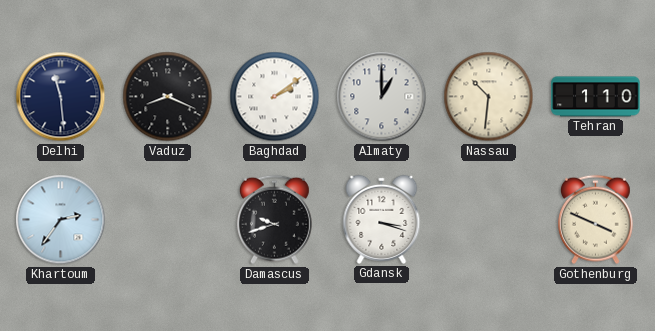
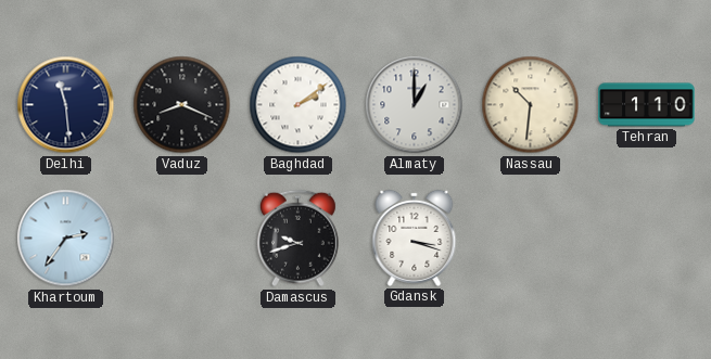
Gothenburg: 3:49 -> none
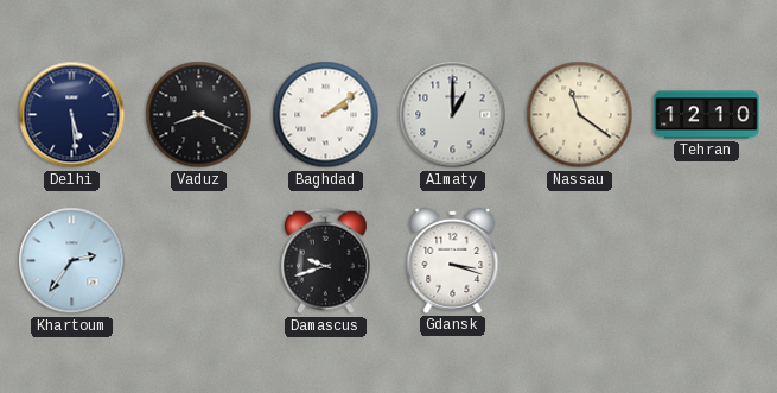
Delhi: 11:29 -> 5:29
Nassau: 10:31 -> 11:21
Tehran: 1:10 -> 12:10
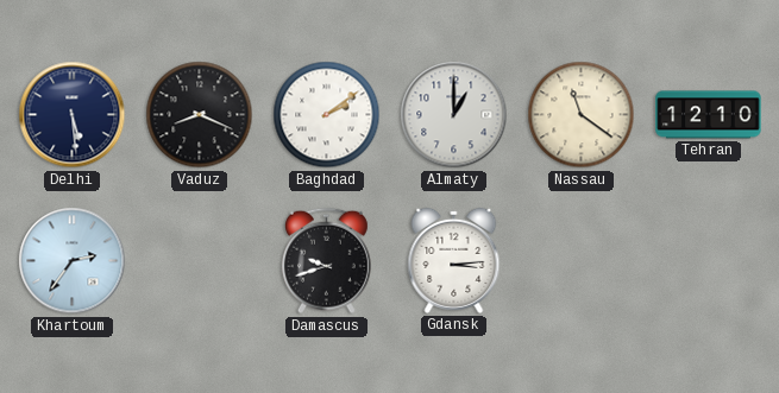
Gdansk: 3:18 -> 3:14
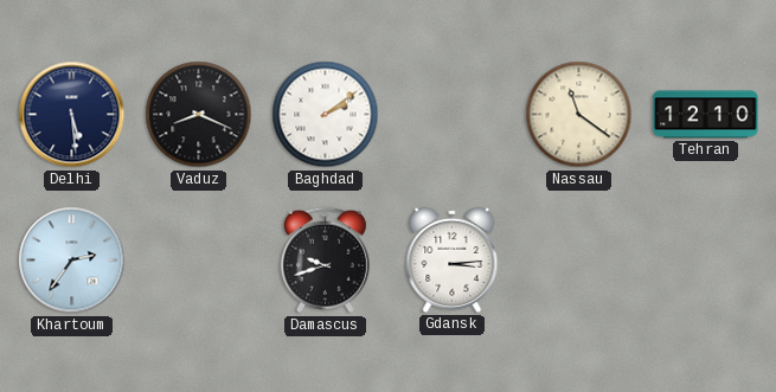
Almaty: 1:00 -> none
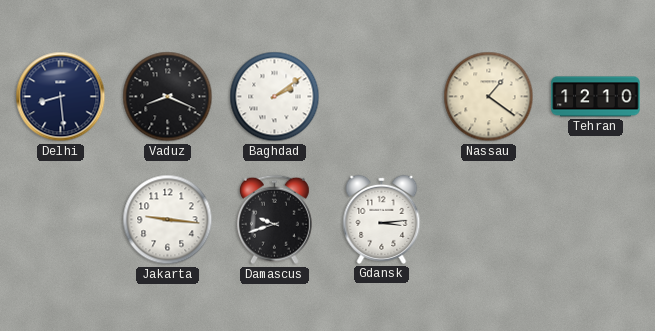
Delhi: 5:29 -> 8:29
Nassau: 11:21 -> 1:21
Khartoum: 2:36 -> none
Jakarta: none -> 9:16
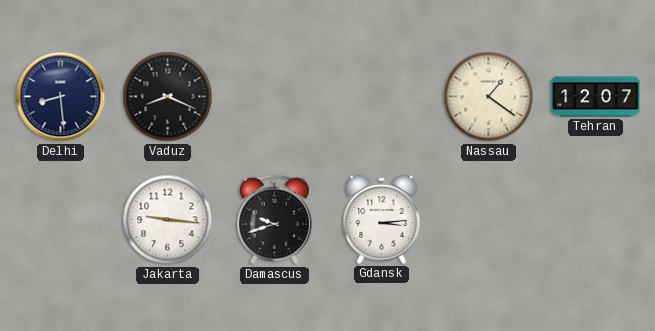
Baghdad: 2:09 -> none
Tehran: 12:10 -> 12:07
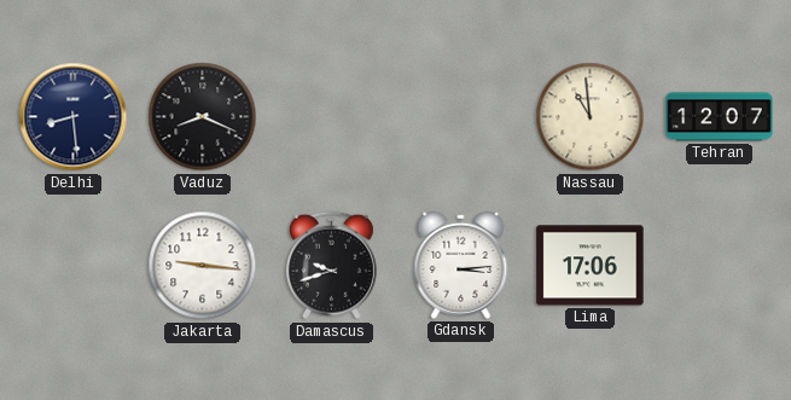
Nassau: 1:21 -> 10:59
Lima: none -> 17:06
